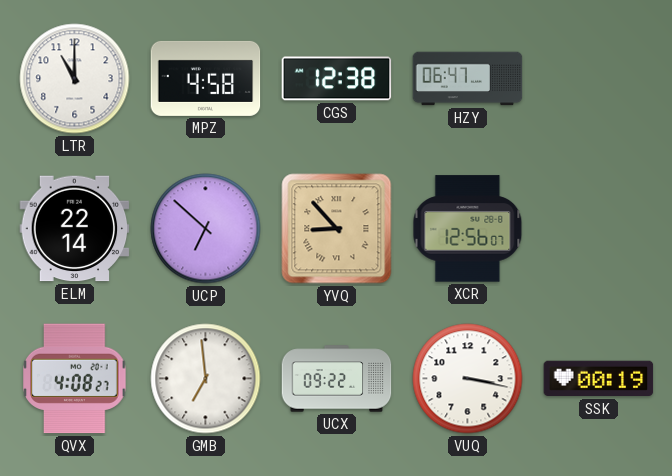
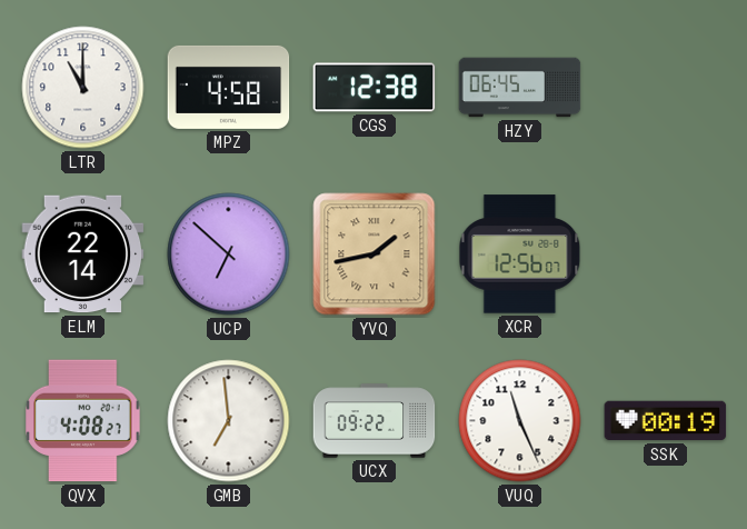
HZY: 06:47 -> 06:45
YVQ: 8:53 -> 1:43
VUQ: 3:17 -> 11:26
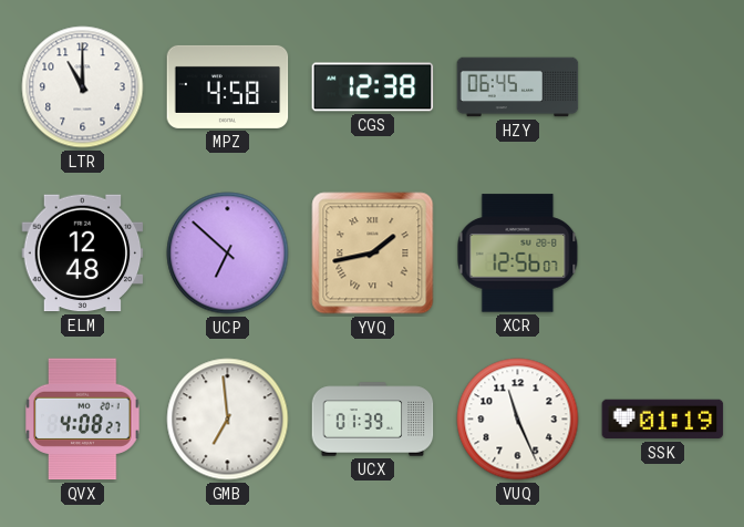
ELM: 22:14 -> 12:48
UCX: 09:22 -> 01:39
SSK: 00:19 -> 01:19
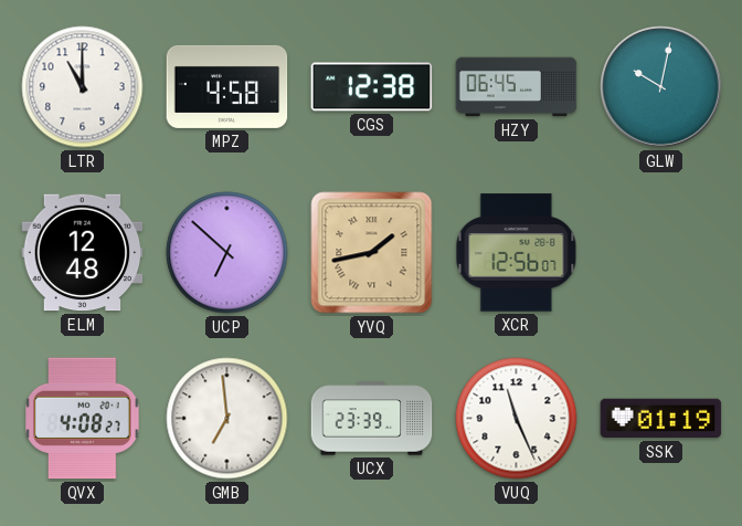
GLW: none -> 10:02
UCX: 01:39 -> 23:39
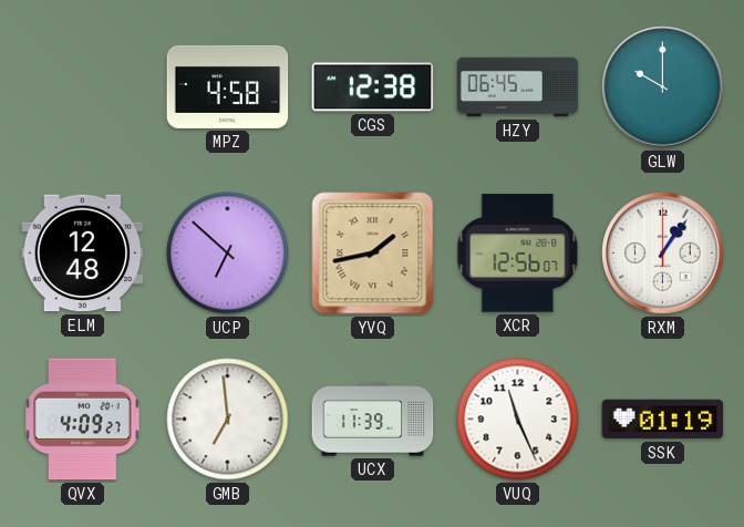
LTR: 11:00 -> none
GLW: 10:02 -> 10:00
RXM: none -> 1:06
QVX: 4:08 -> 4:09
UCX: 23:39 -> 11:39
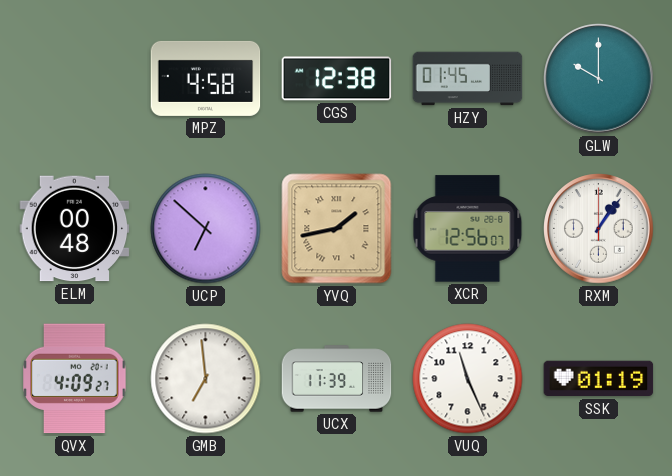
HZY: 06:45 -> 01:45
ELM: 12:48 -> 00:48
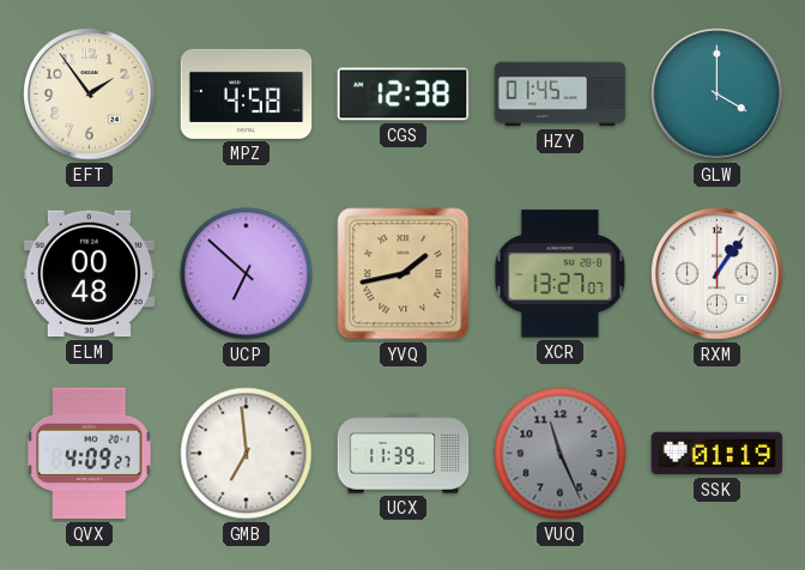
EFT: none -> 1:54
GLW: 10:00 -> 4:00
XCR: 12:56 -> 13:27
VUQ dial: white -> grey
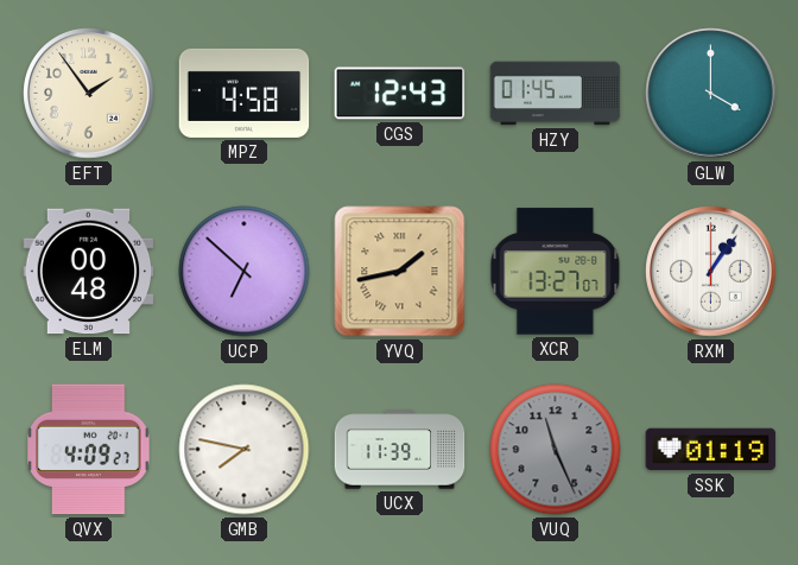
CGS: 12:38 -> 12:43
GMB: 6:59 -> 7:47
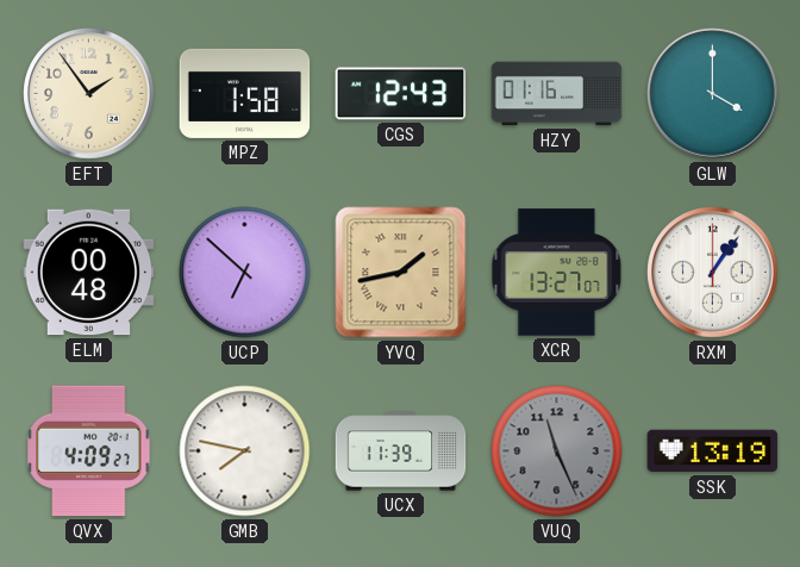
MPZ: 4:58 -> 1:58
HZY: 01:45 -> 01:16
SSK: 01:19 -> 13:19
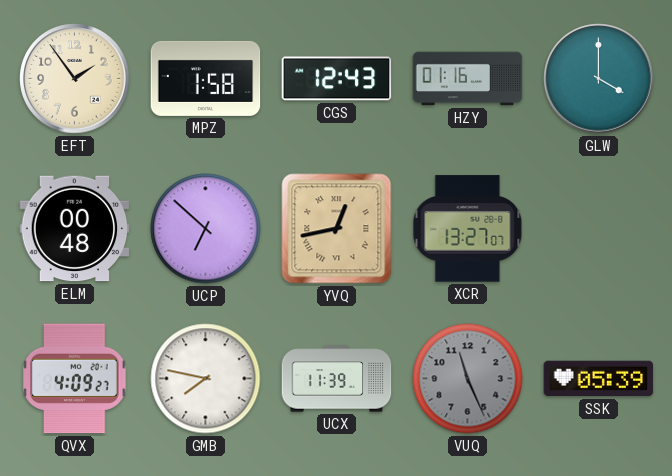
YVQ: 1:43 -> 12:43
RXM: 1:06 -> none
SSK: 13:19 -> 05:39
